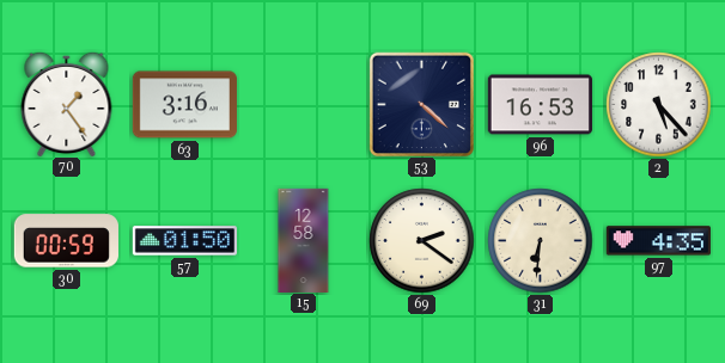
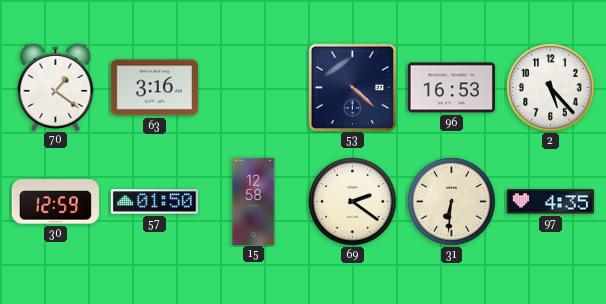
70: 1:24 -> 1:21
30: 00:59 -> 12:59
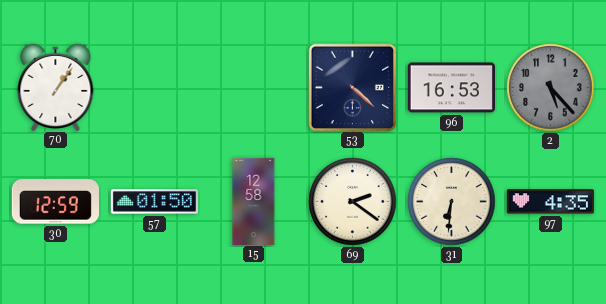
70: 1:21 -> 1:06
63: 3:16 -> none
2 dial: white -> grey
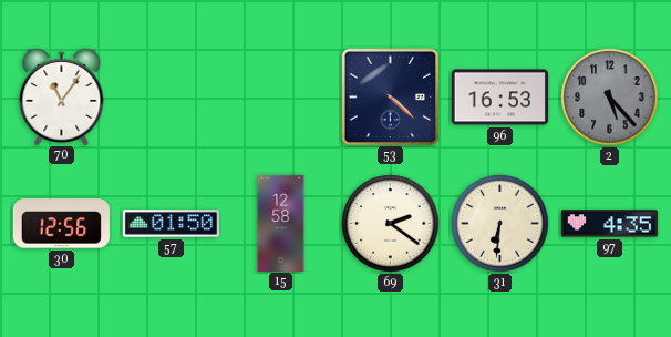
70: 1:06 -> 11:06
30: 12:59 -> 12:56
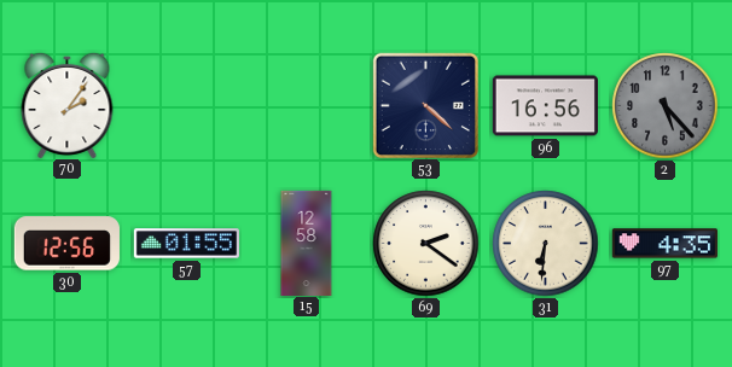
70: 11:06 -> 2:06
96: 16:53 -> 16:56
57: 01:50 -> 01:55
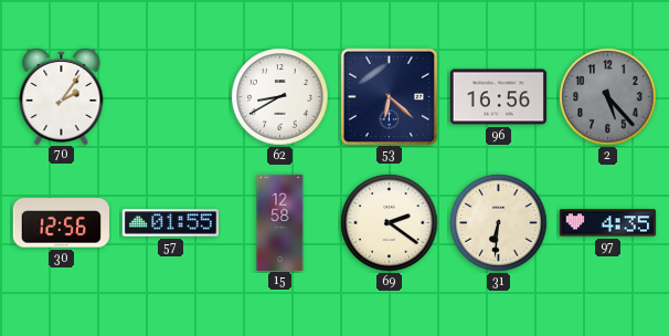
62: none -> 8:40
53: 4:22 -> 6:22
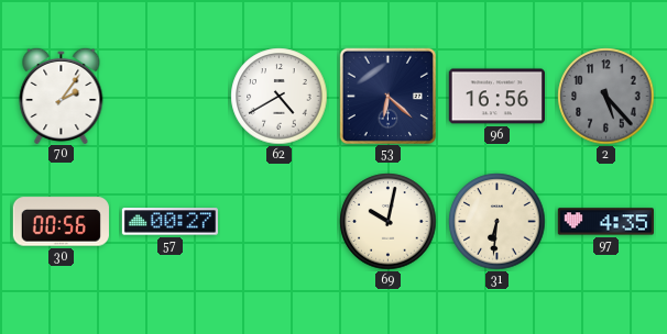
62: 8:40 -> 4:40
30: 12:56 -> 00:56
57: 01:55 -> 00:27
15: 12:58 -> none
69: 2:21 -> 10:02
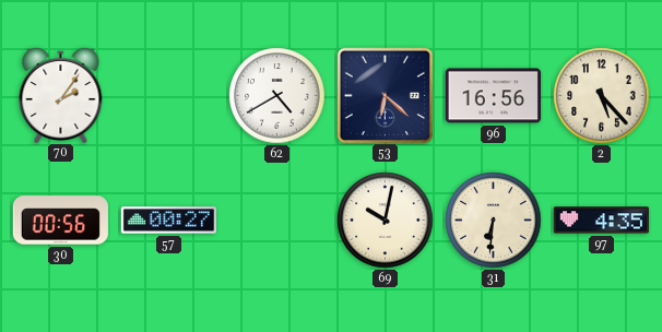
2 dial: grey -> cream
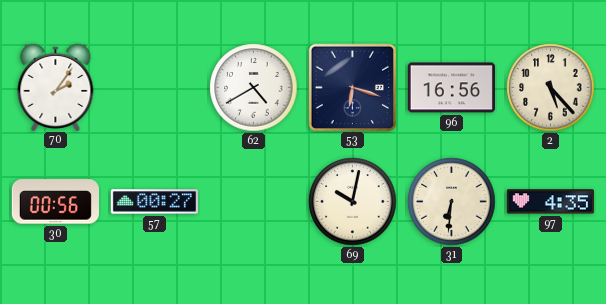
53: 6:22 -> 6:18
